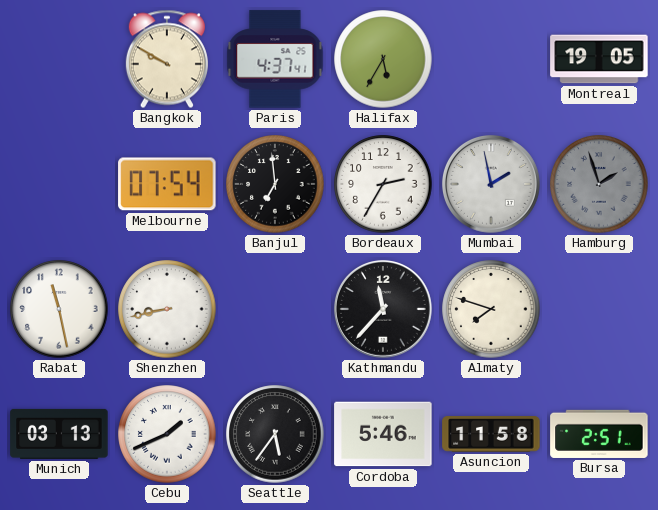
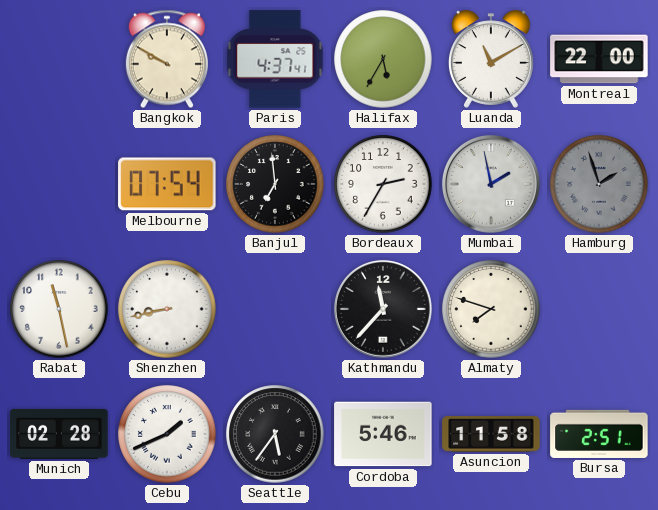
Luanda: none -> 11:10
Montreal: 19:05 -> 22:00
Munich: 03:13 -> 02:28
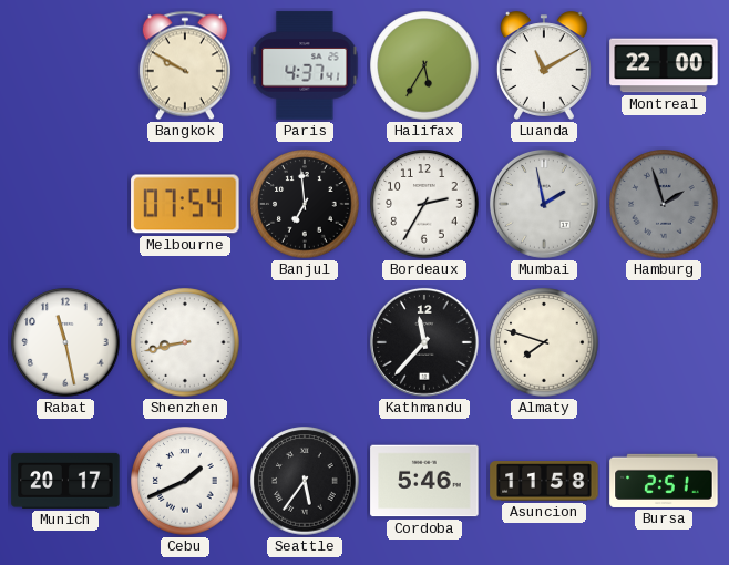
Munich: 02:28 -> 20:17
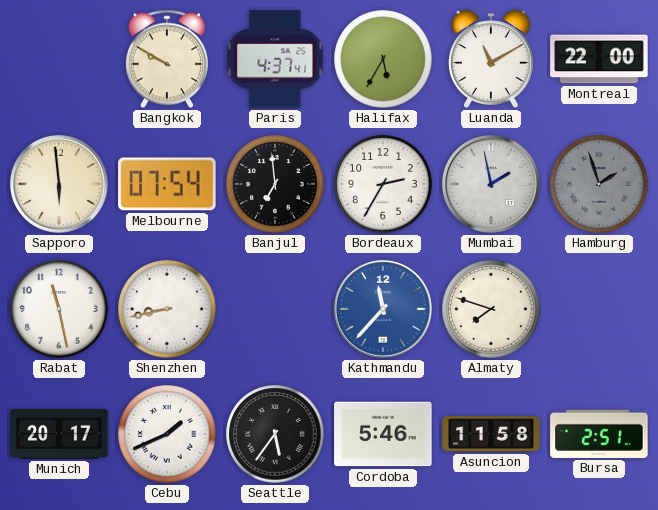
Sapporo: none -> 5:59
Kathmandu dial: black -> blue
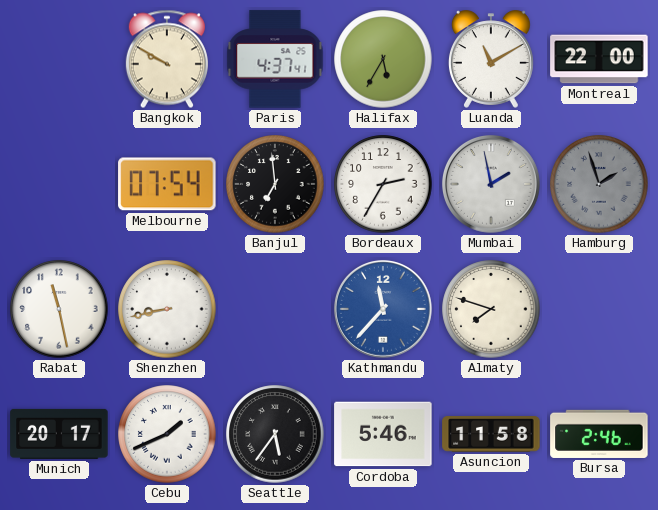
Sapporo: 5:59 -> none
Bursa: 2:51 -> 2:46
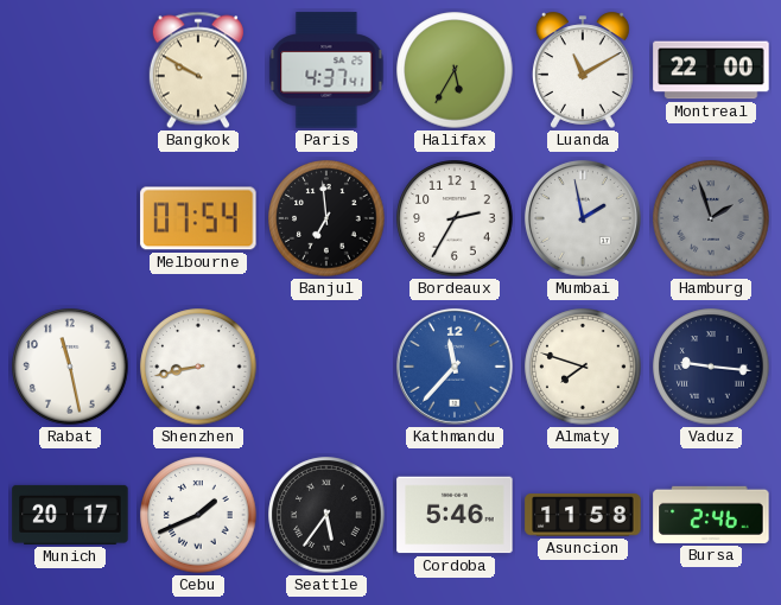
Vaduz: none -> 9:16
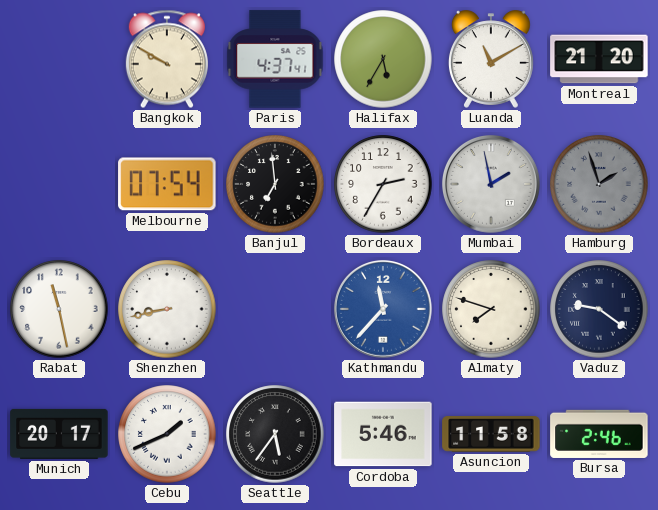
Montreal: 22:00 -> 21:20
Vaduz: 9:16 -> 9:21
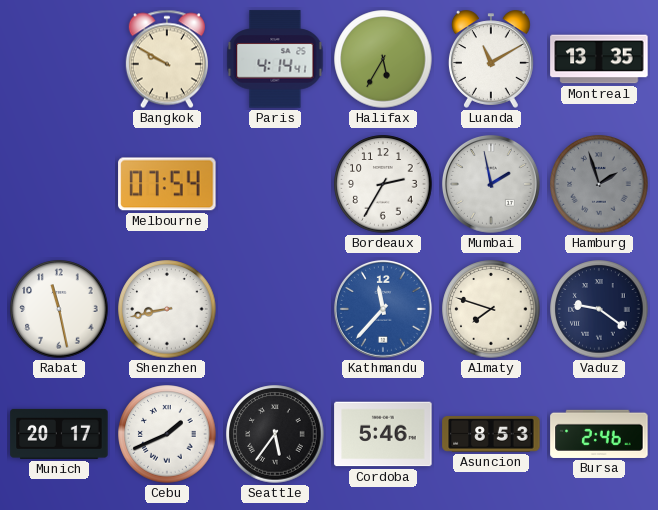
Paris: 4:37 -> 4:14
Montreal: 21:20 -> 13:35
Banjul: 6:59 -> none
Asuncion: 11:58 -> 8:53
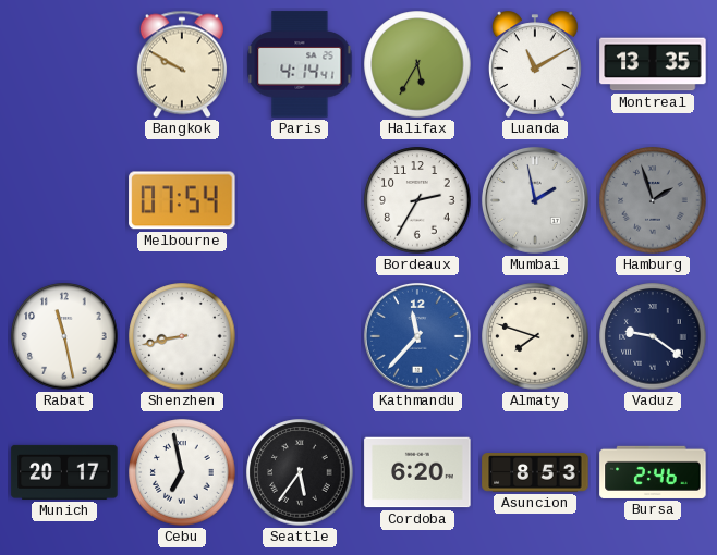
Cebu: 1:41 -> 6:58
Cordoba: 5:46 -> 6:20
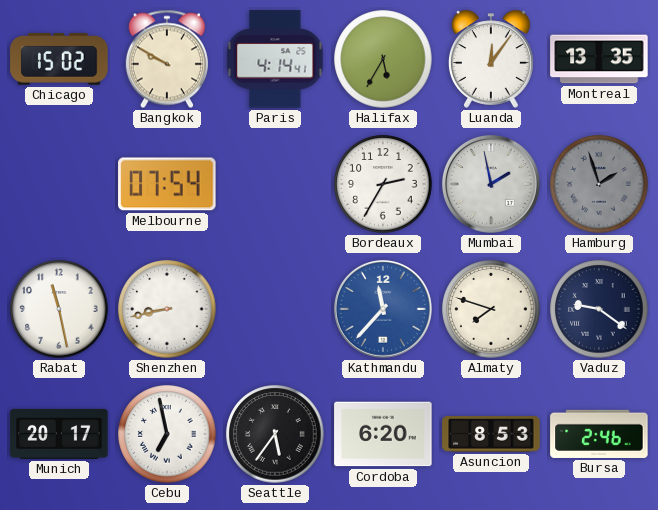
Chicago: none -> 15:02
Luanda: 11:10 -> 12:06
